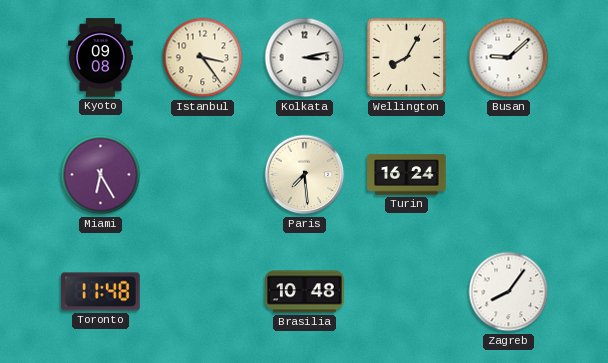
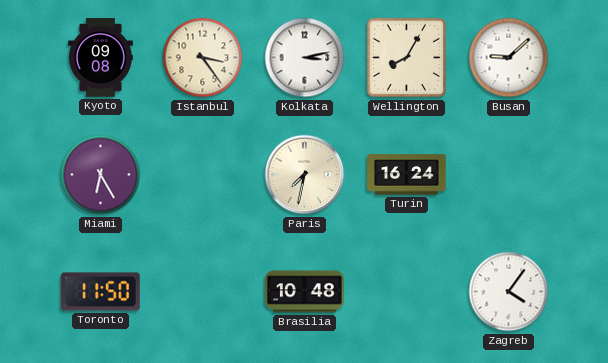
Paris: 7:29 -> 7:32
Toronto: 11:48 -> 11:50
Zagreb: 8:06 -> 4:06
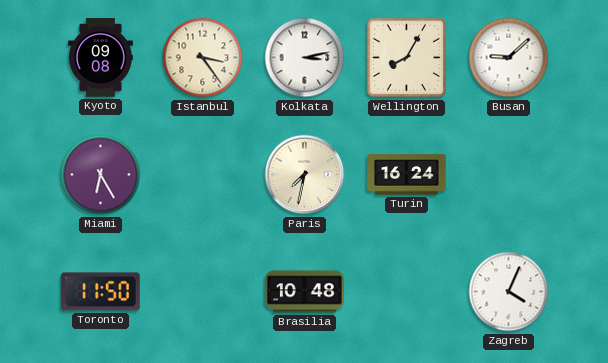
Zagreb: 4:06 -> 4:04
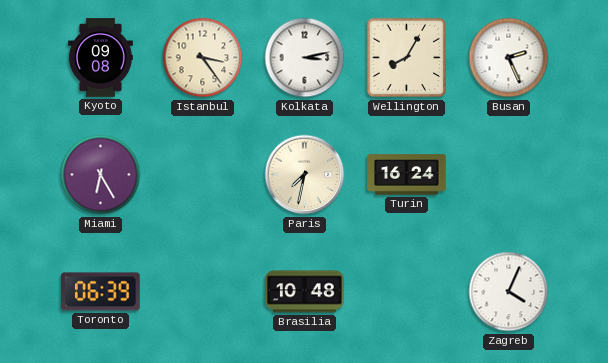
Busan: 9:08 -> 2:26
Toronto: 11:50 -> 06:39
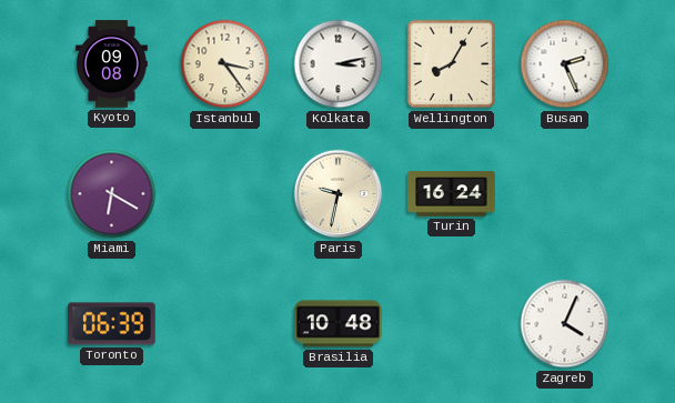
Miami: 6:25 -> 6:20
Paris: 7:32 -> 9:32
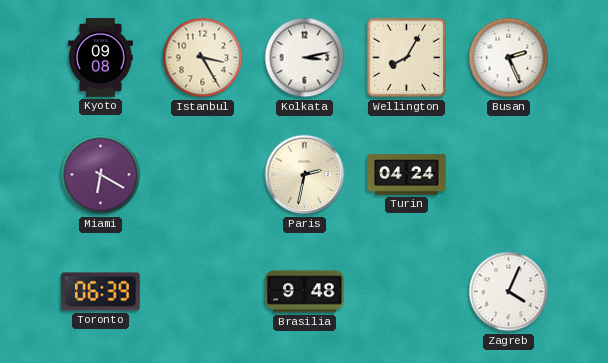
Istanbul: 3:24 -> 3:25
Paris: 9:32 -> 2:32
Turin: 16:24 -> 04:24
Brasilia: 10:48 -> 9:48
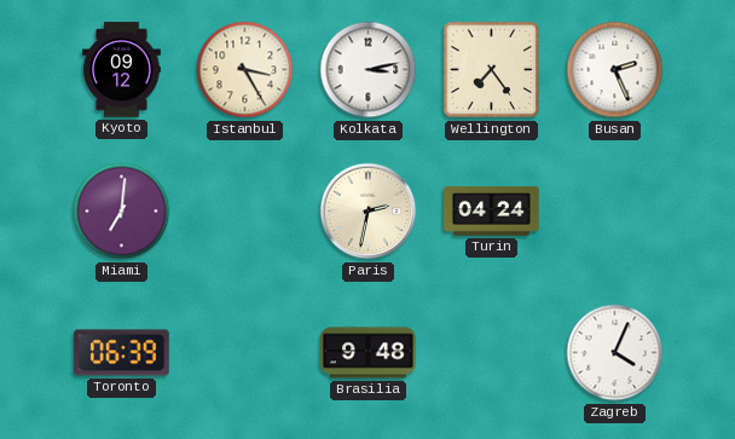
Kyoto: 09:08 -> 09:12
Wellington: 8:05 -> 7:24
Miami: 6:20 -> 7:01
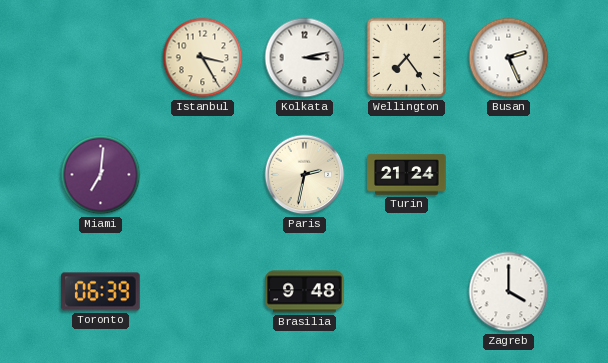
Kyoto: 09:12 -> none
Turin: 04:24 -> 21:24
Zagreb: 4:04 -> 4:00
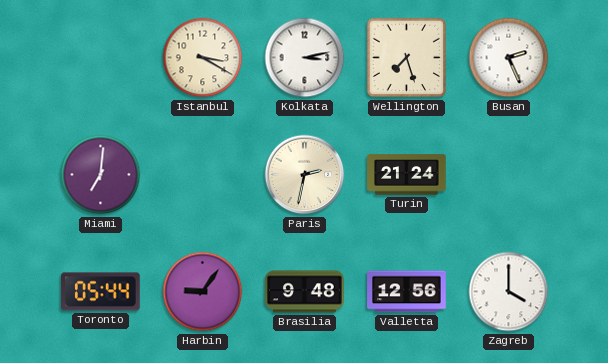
Istanbul: 3:25 -> 3:20
Wellington: 7:24 -> 7:27
Toronto: 06:39 -> 05:44
Harbin: none -> 9:06
Valletta: none -> 12:56
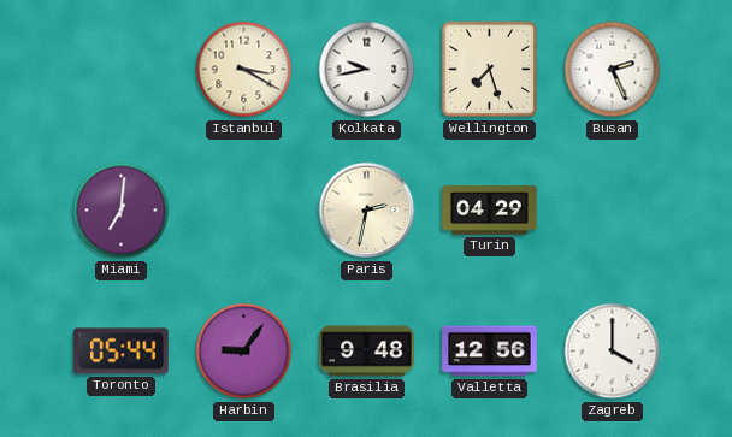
Kolkata: 3:13 -> 9:43
Turin: 21:24 -> 04:29
